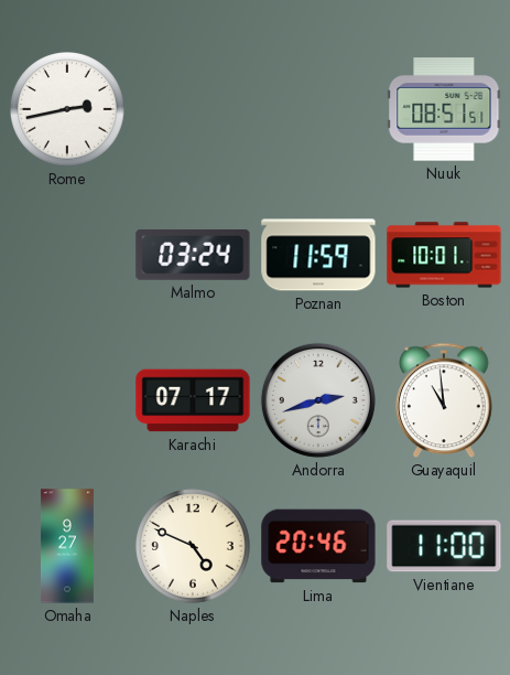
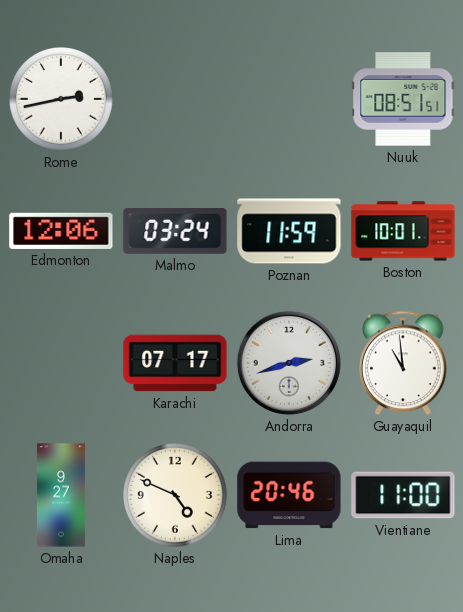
Edmonton: none -> 12:06
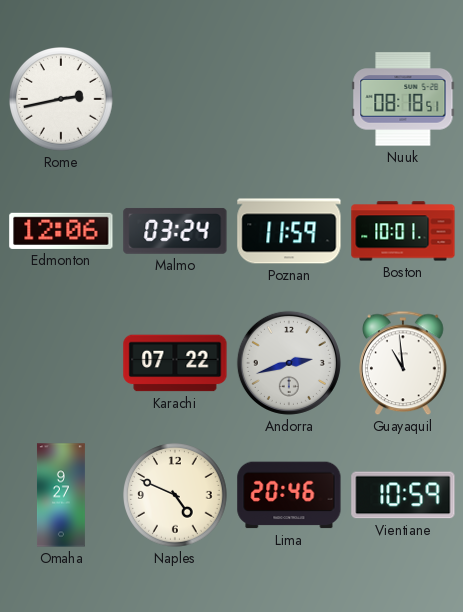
Nuuk: 08:51 -> 08:18
Karachi: 07:17 -> 07:22
Vientiane: 11:00 -> 10:59
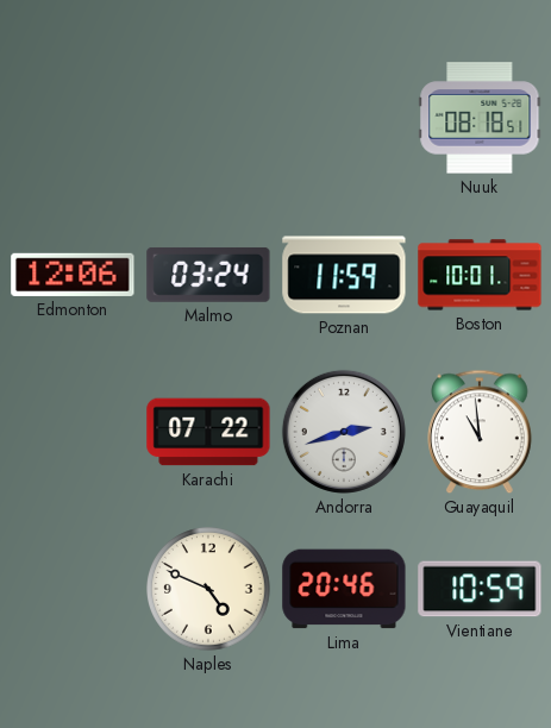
Rome: 2:43 -> none
Omaha: 9:27 -> none
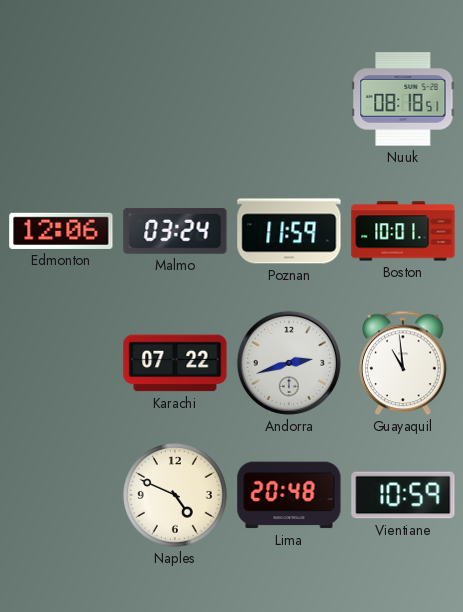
Lima: 20:46 -> 20:48
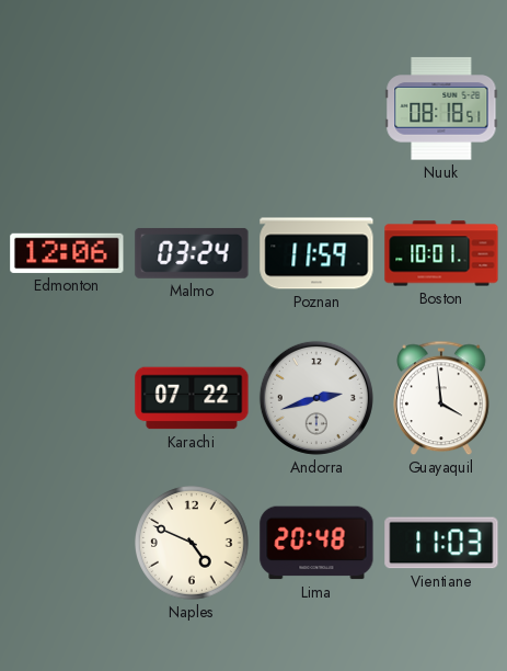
Guayaquil: 10:59 -> 3:59
Vientiane: 10:59 -> 11:03
